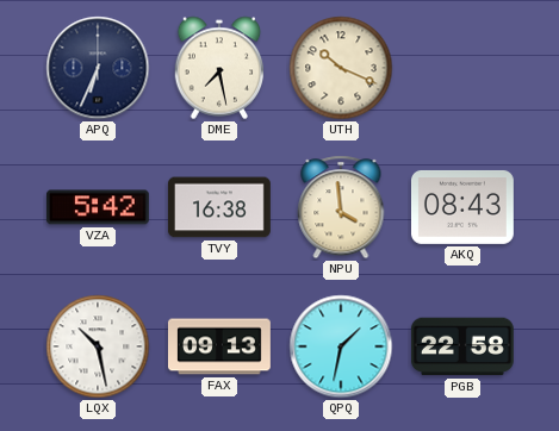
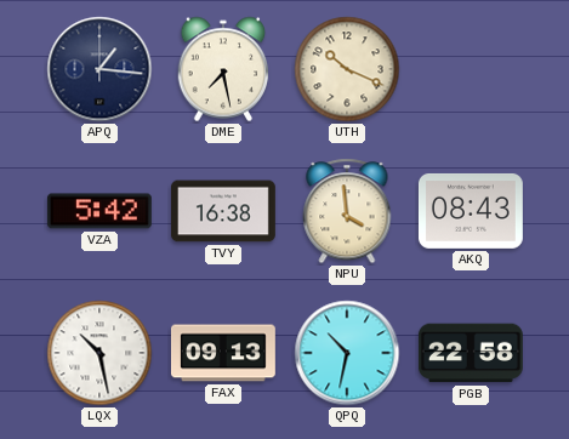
APQ: 6:34 -> 1:16
QPQ: 1:32 -> 10:32
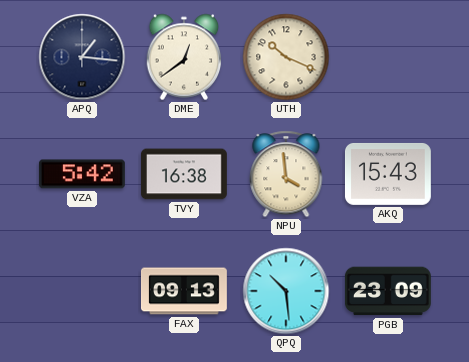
DME: 7:28 -> 12:39
AKQ: 08:43 -> 15:43
LQX: 10:28 -> none
QPQ: 10:32 -> 10:29
PGB: 22:58 -> 23:09
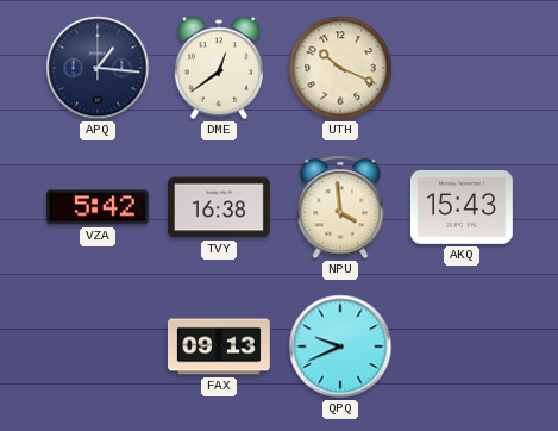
QPQ: 10:29 -> 9:41
PGB: 23:09 -> none
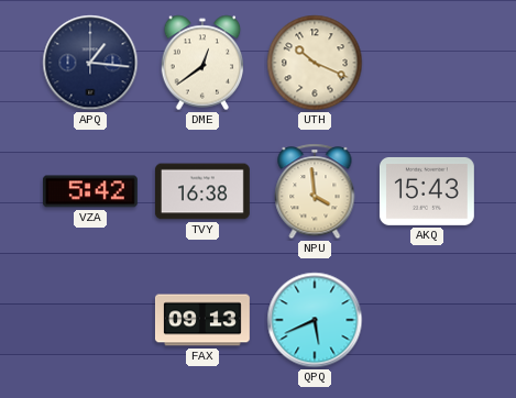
QPQ: 9:41 -> 5:41
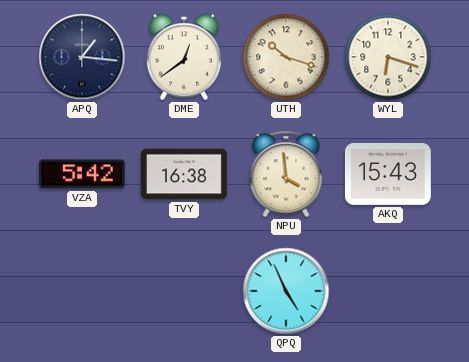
UTH: 10:19 -> 10:18
WYL: none -> 6:18
FAX: 09:13 -> none
QPQ: 5:41 -> 4:56
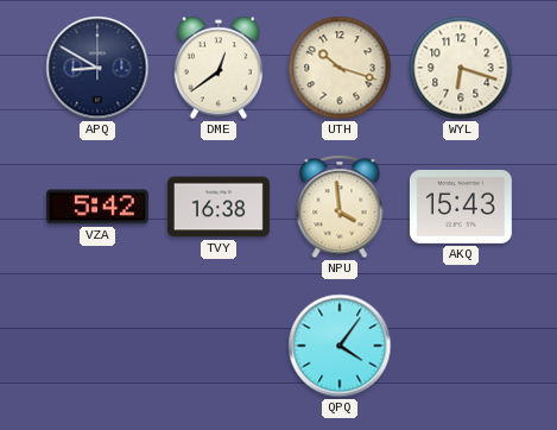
APQ: 1:16 -> 8:50
QPQ: 4:56 -> 4:06
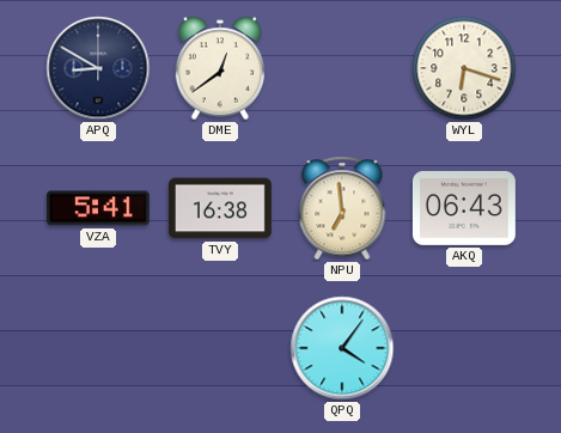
UTH: 10:18 -> none
VZA: 5:42 -> 5:41
NPU: 3:59 -> 6:59
AKQ: 15:43 -> 06:43
